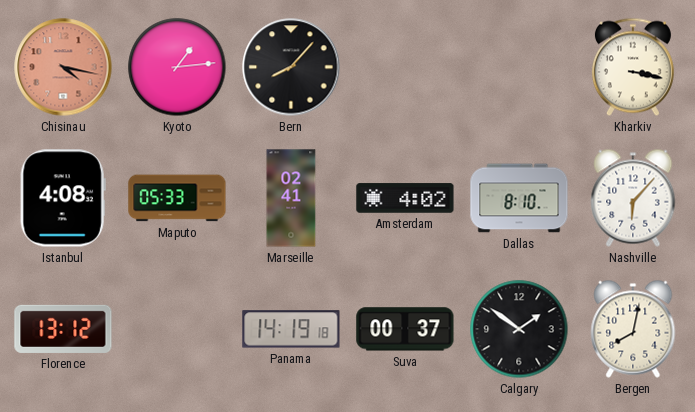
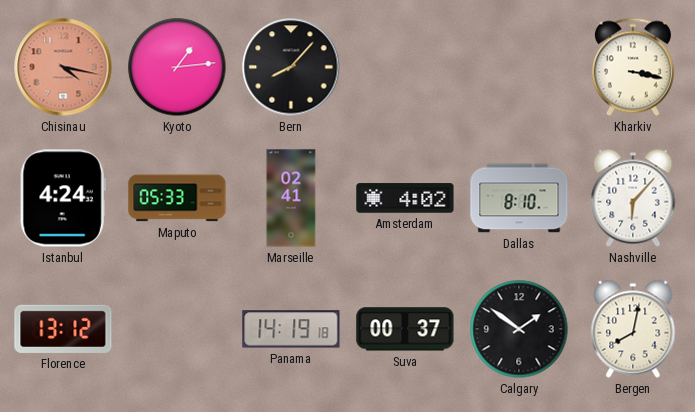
Istanbul: 4:08 -> 4:24
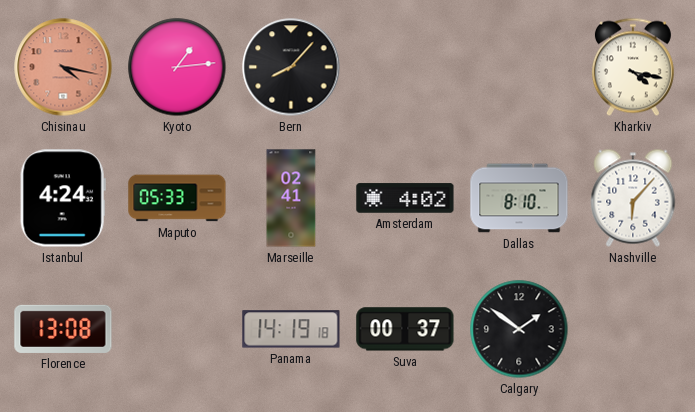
Kharkiv: 3:17 -> 4:17
Florence: 13:12 -> 13:08
Bergen: 8:02 -> none
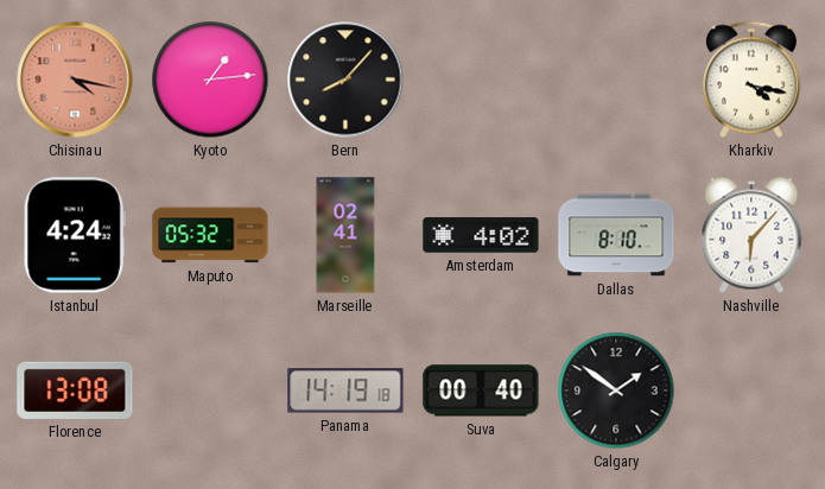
Maputo: 05:33 -> 05:32
Suva: 00:37 -> 00:40
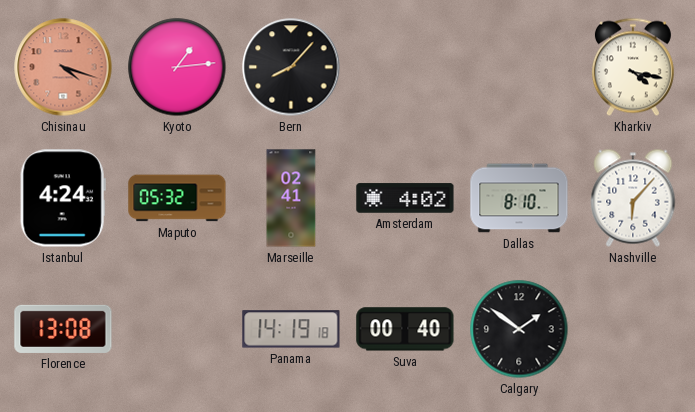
Chisinau: 4:17 -> 4:18
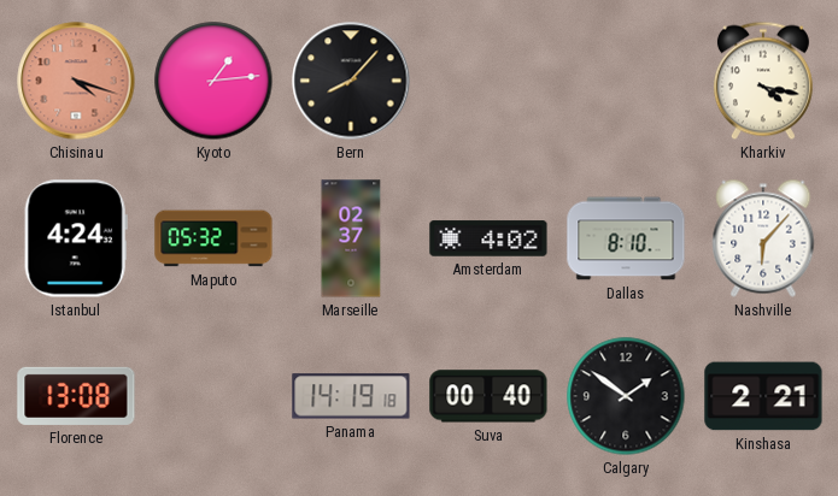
Marseille: 02:41 -> 02:37
Kinshasa: none -> 2:21
